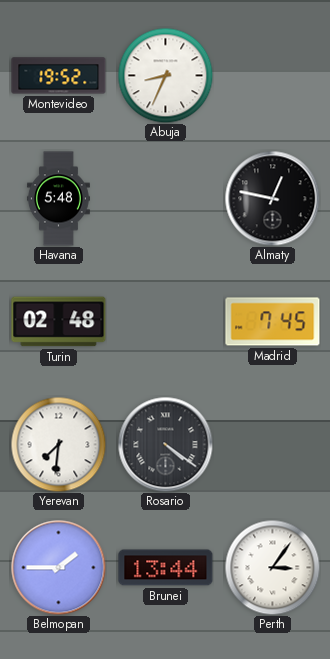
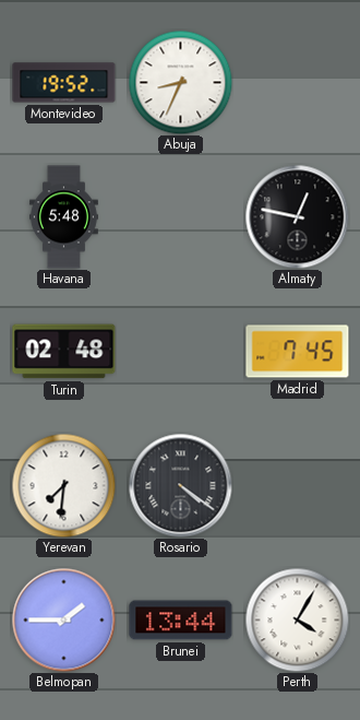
Perth: 3:06 -> 4:05
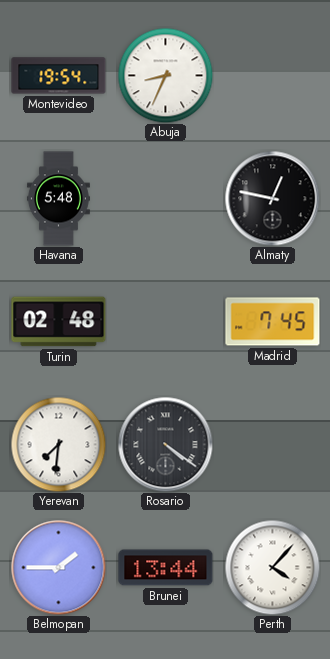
Montevideo: 19:52 -> 19:54
Perth: 4:05 -> 4:07
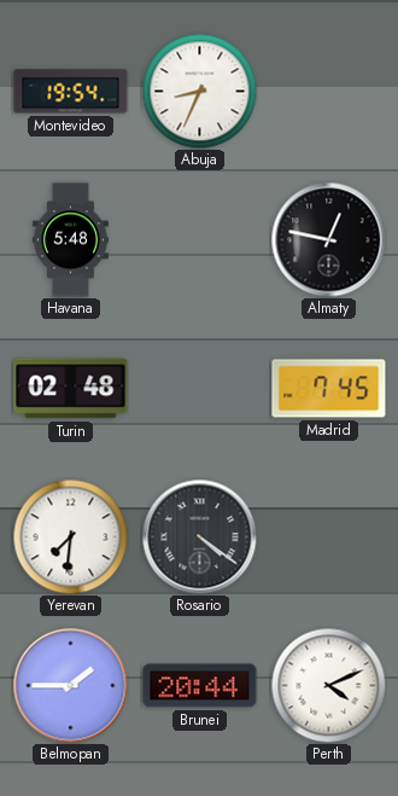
Brunei: 13:44 -> 20:44
Perth: 4:07 -> 4:11
